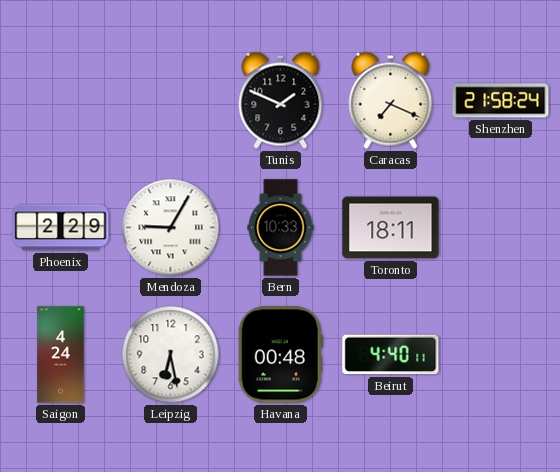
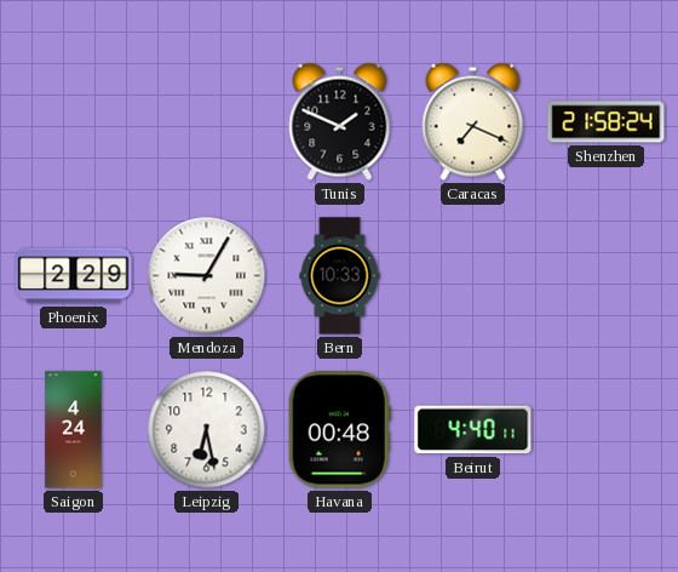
Toronto: 18:11 -> none
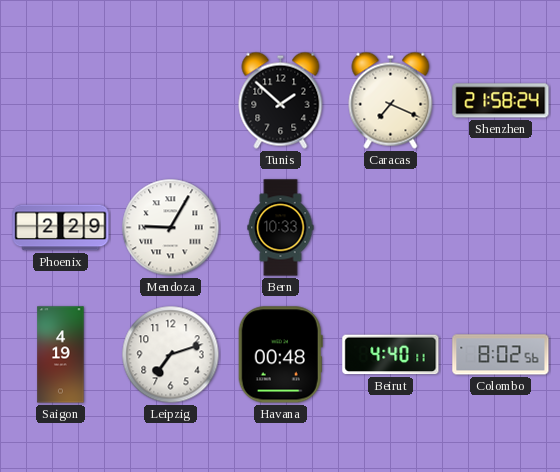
Tunis: 1:49 -> 1:52
Saigon: 4:24 -> 4:19
Leipzig: 6:28 -> 7:12
Colombo: none -> 8:02
